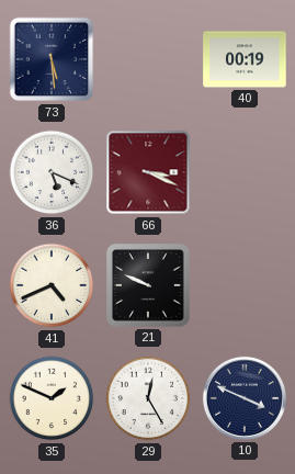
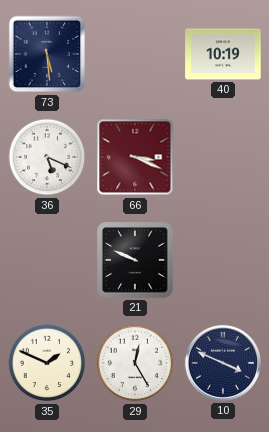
40: 00:19 -> 10:19
41: 4:41 -> none
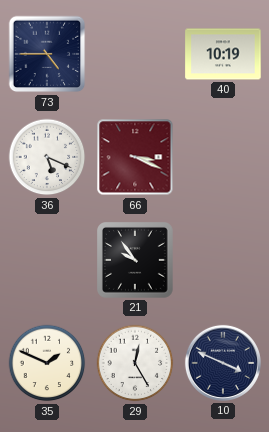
73: 5:29 -> 4:45
21: 9:49 -> 9:54
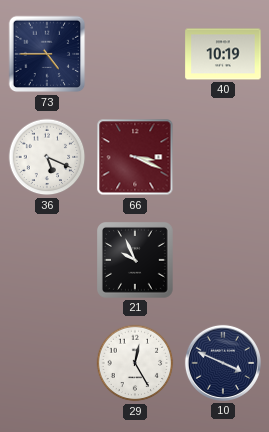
21: 9:54 -> 9:56
35: 1:49 -> none
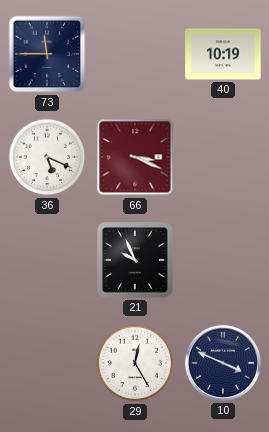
73: 4:45 -> 11:45
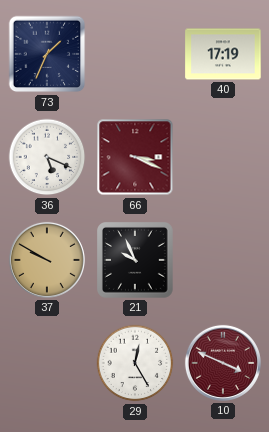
73: 11:45 -> 1:34
40: 10:19 -> 17:19
37: none -> 9:50
10 dial: navy -> burgundy
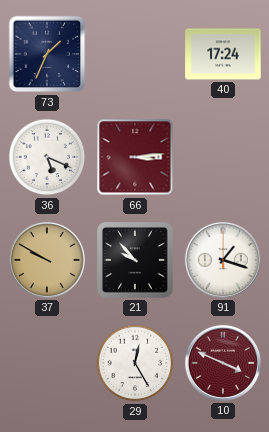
40: 17:19 -> 17:24
66: 3:19 -> 3:14
21: 9:56 -> 9:53
91: none -> 1:18
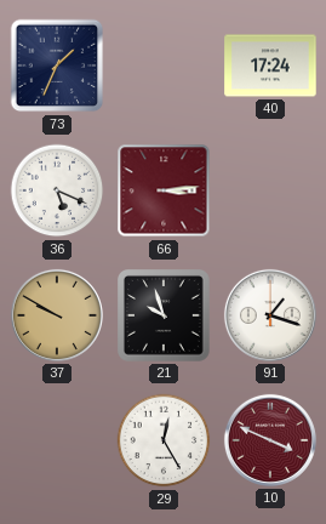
21: 9:53 -> 9:57
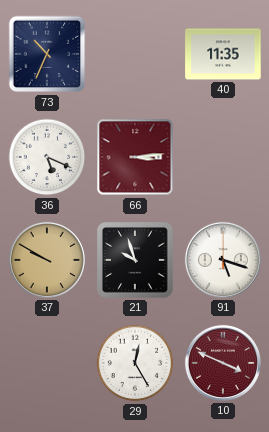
73: 1:34 -> 10:34
40: 17:24 -> 11:35
91: 1:18 -> 5:18
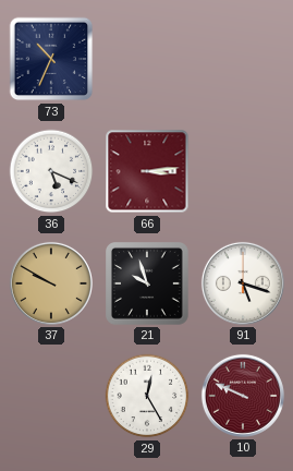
40: 11:35 -> none
10: 3:49 -> 9:49
